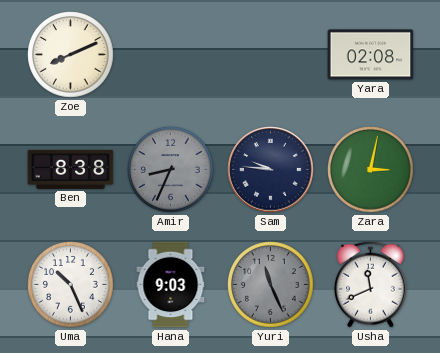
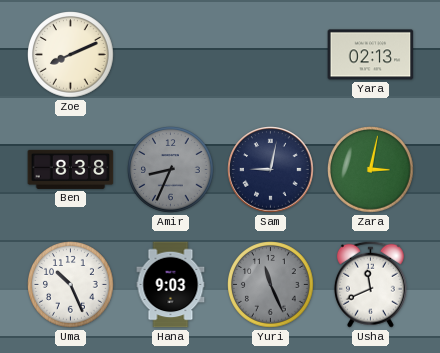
Yara: 02:08 -> 02:13
Sam: 9:46 -> 9:02
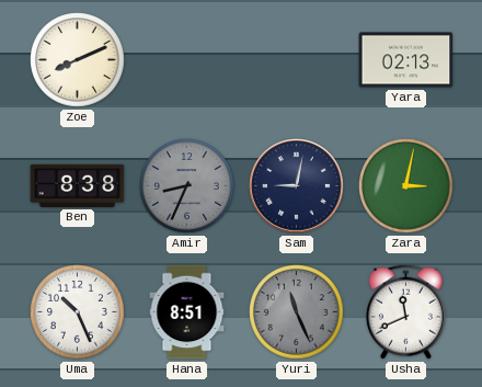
Hana: 9:03 -> 8:51
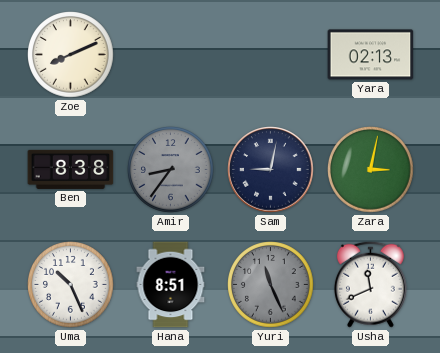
Amir: 8:34 -> 8:36
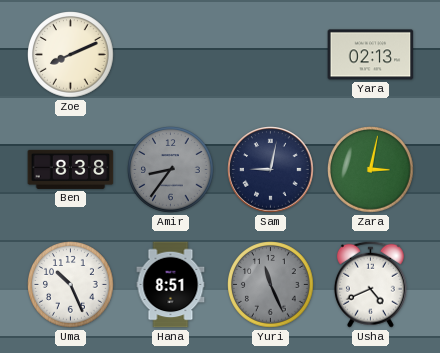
Usha: 11:41 -> 4:41
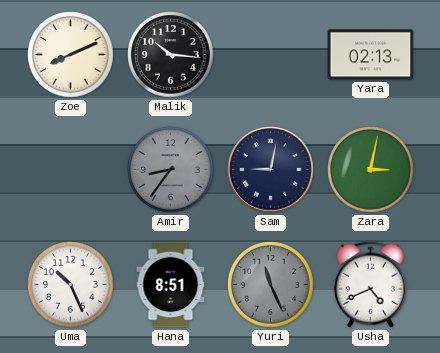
Malik: none -> 10:16
Ben: 8:38 -> none
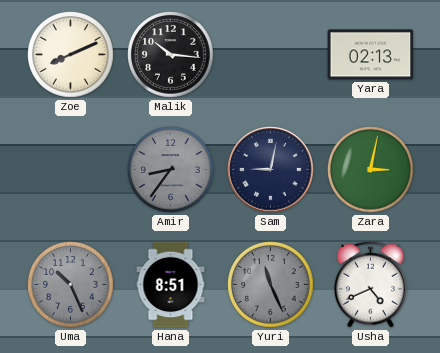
Uma dial: white -> grey
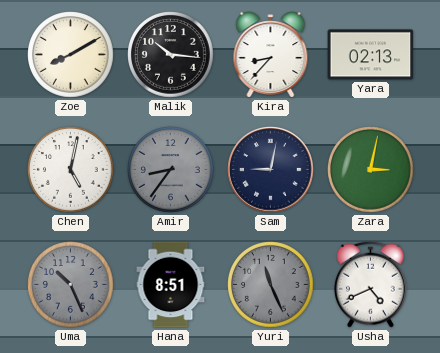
Zoe: 8:11 -> 8:10
Kira: none -> 8:37
Chen: none -> 5:02
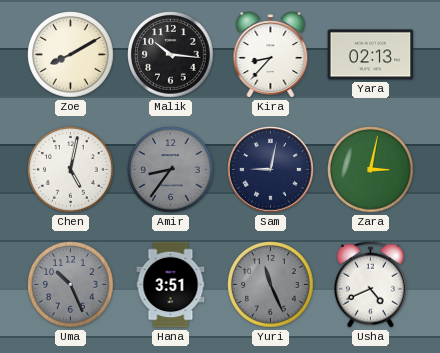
Hana: 8:51 -> 3:51
